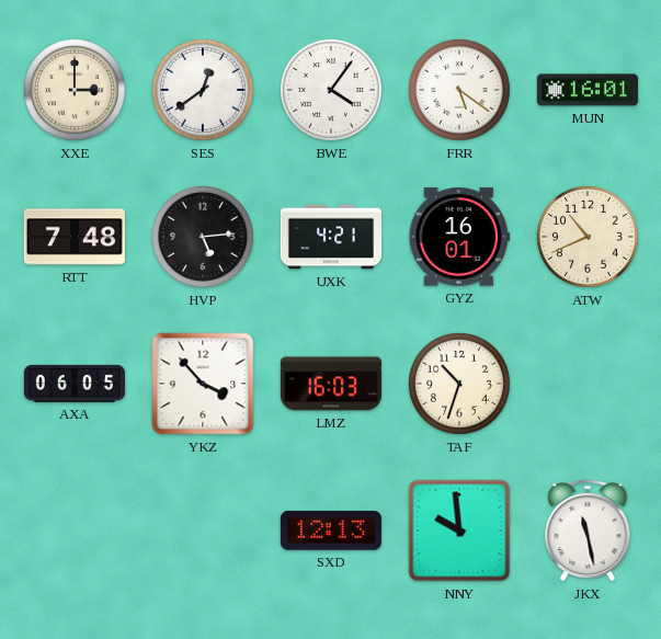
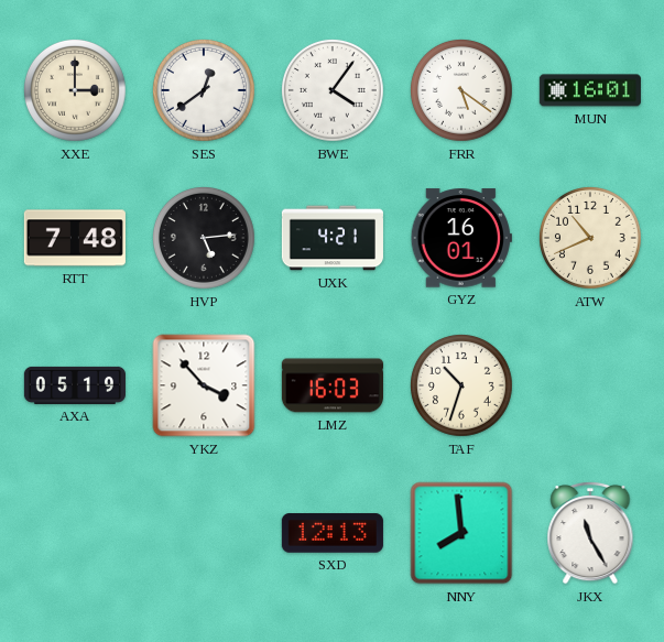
AXA: 06:05 -> 05:19
NNY: 9:59 -> 7:59
JKX: 11:28 -> 11:25
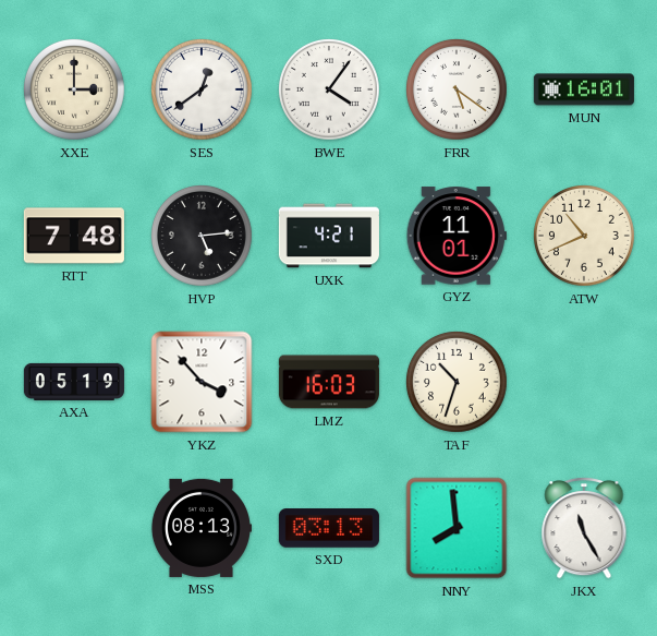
GYZ: 16:01 -> 11:01
MSS: none -> 08:13
SXD: 12:13 -> 03:13
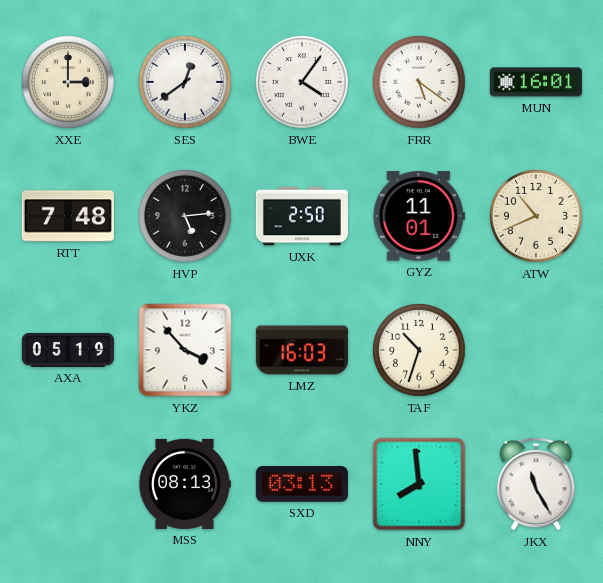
UXK: 4:21 -> 2:50
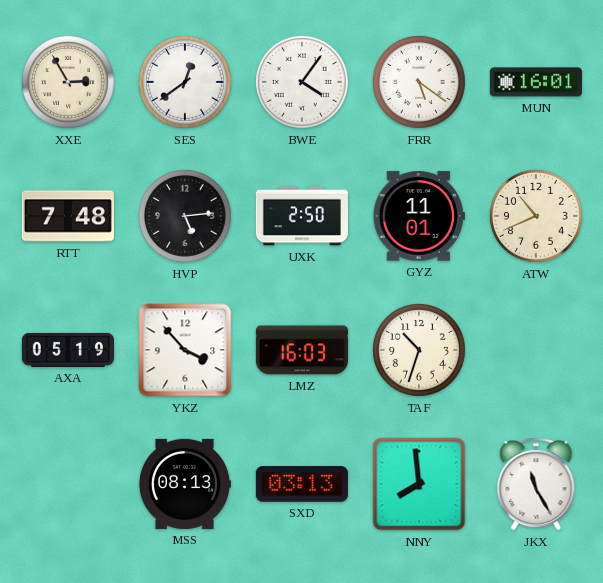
XXE: 3:00 -> 2:55
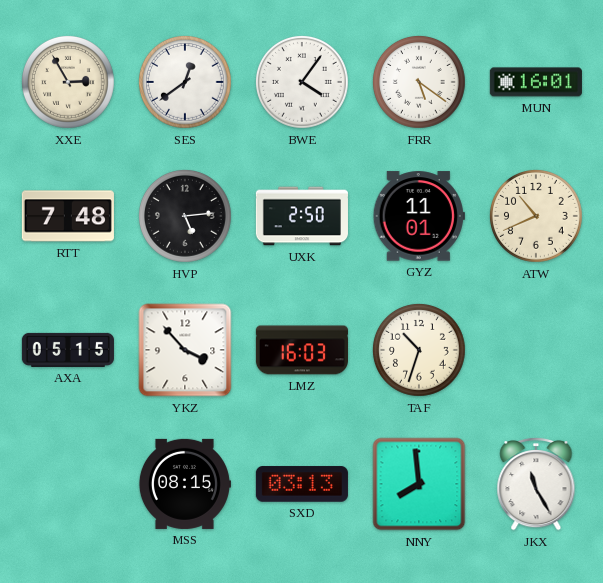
AXA: 05:19 -> 05:15
MSS: 08:13 -> 08:15
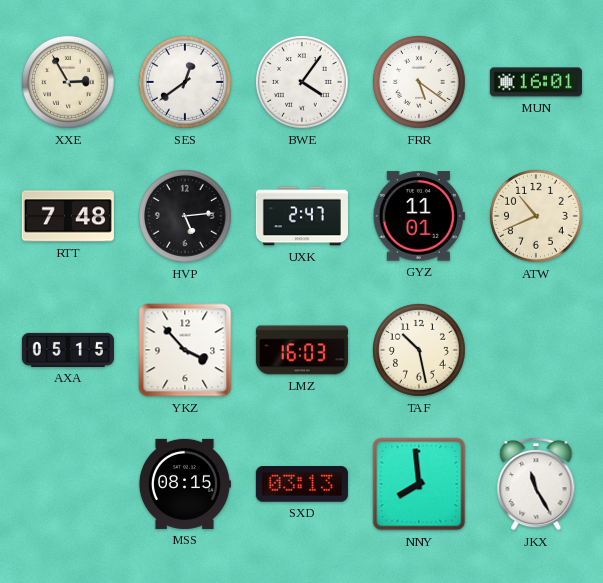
UXK: 2:50 -> 2:47
TAF: 10:33 -> 10:28
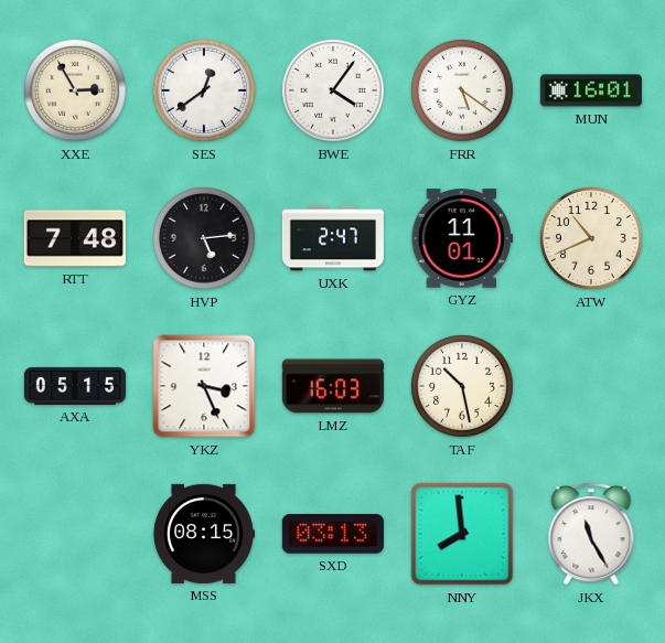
YKZ: 3:53 -> 3:26
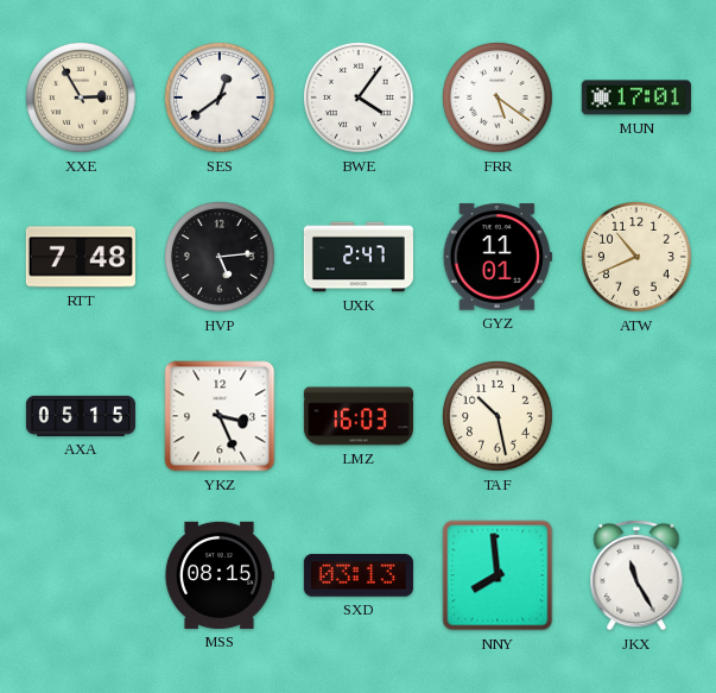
MUN: 16:01 -> 17:01
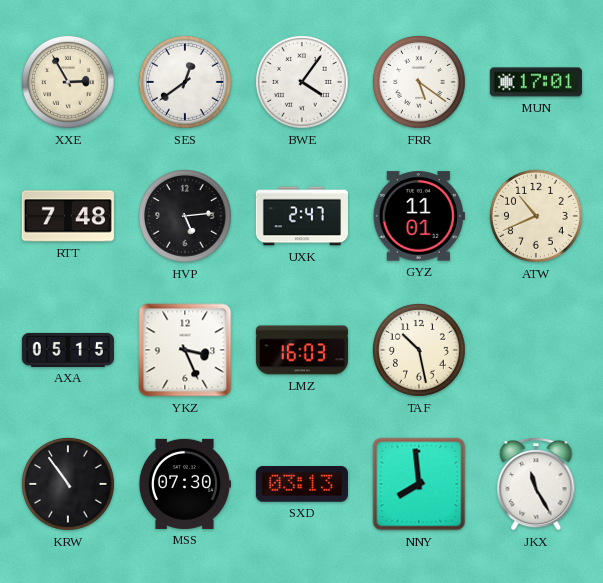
KRW: none -> 10:54
MSS: 08:15 -> 07:30
